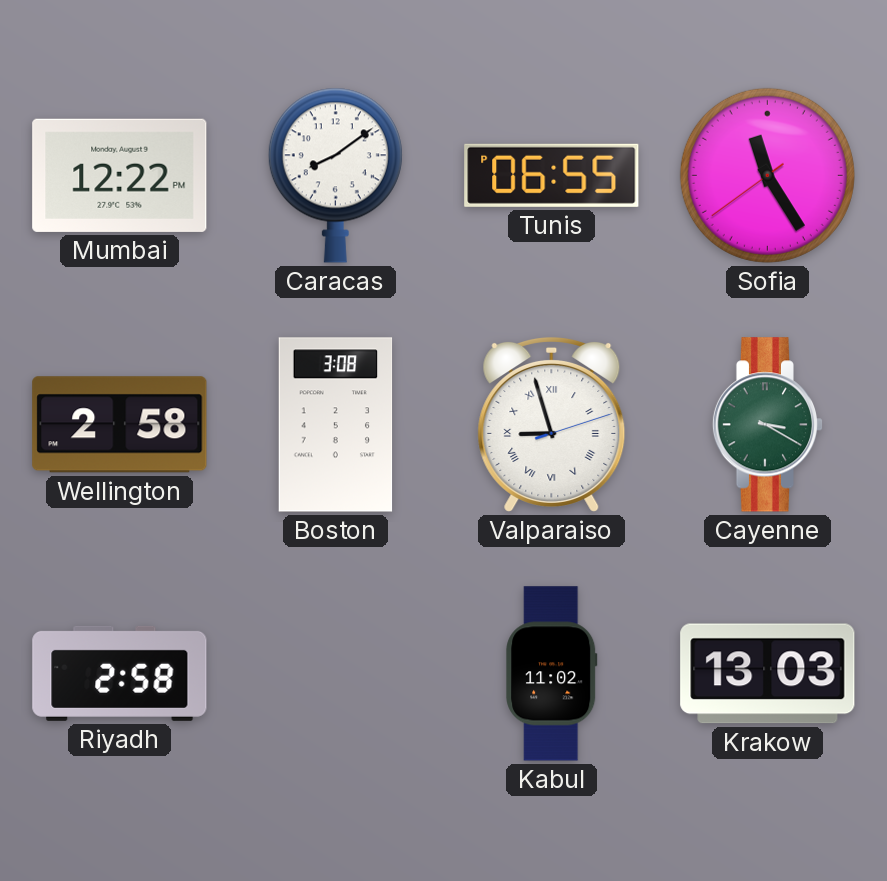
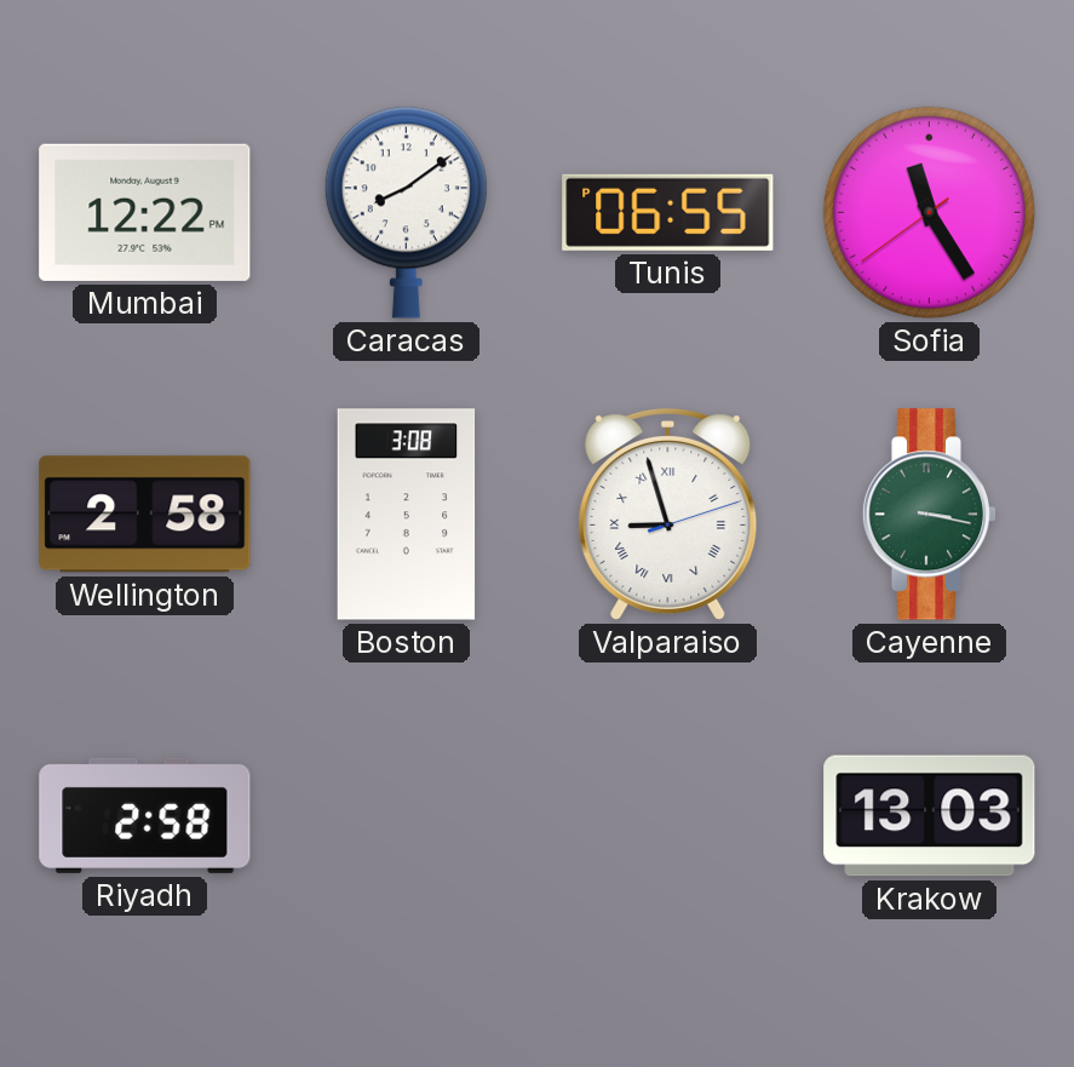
Cayenne: 3:20 -> 3:17
Kabul: 11:02 -> none
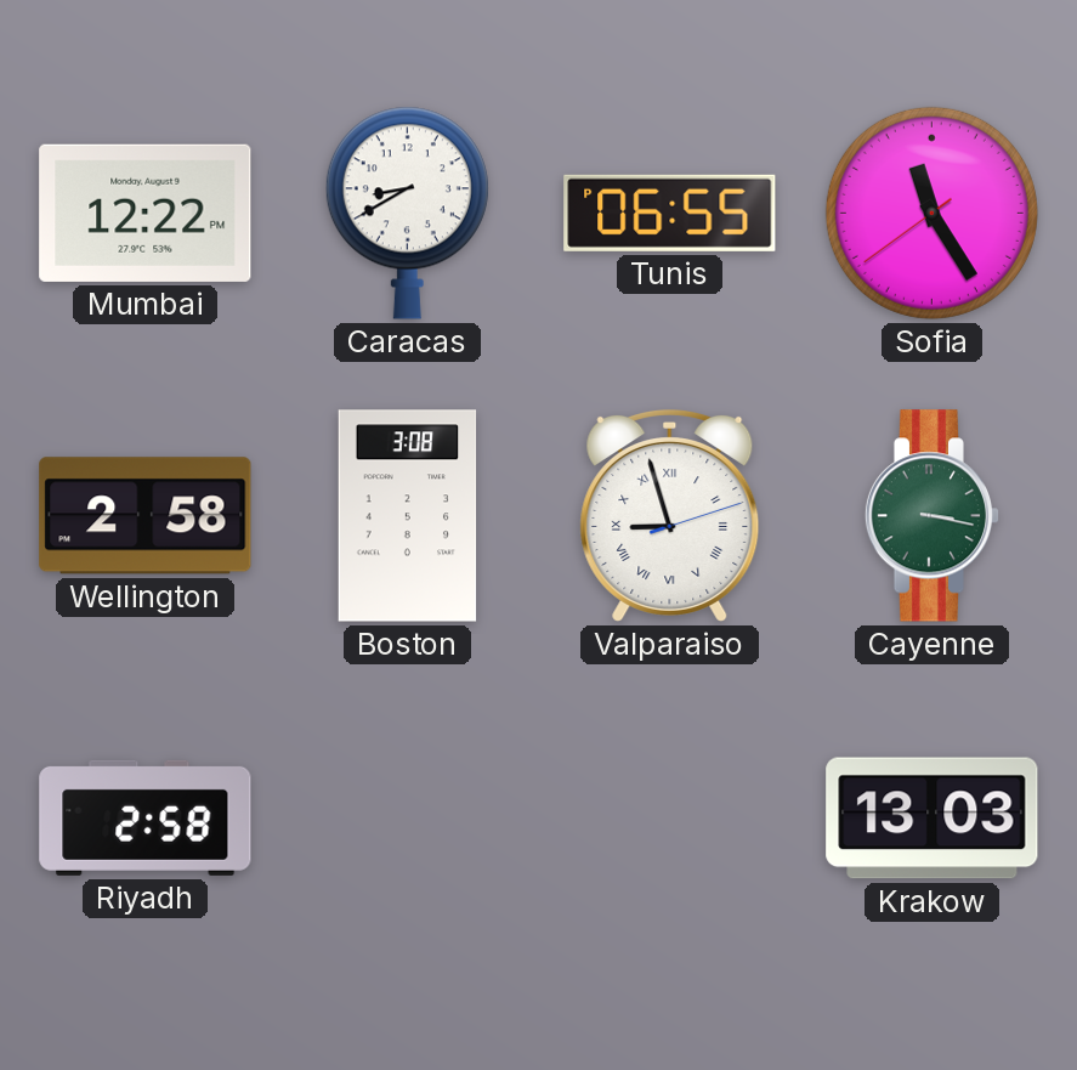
Caracas: 8:09 -> 8:40
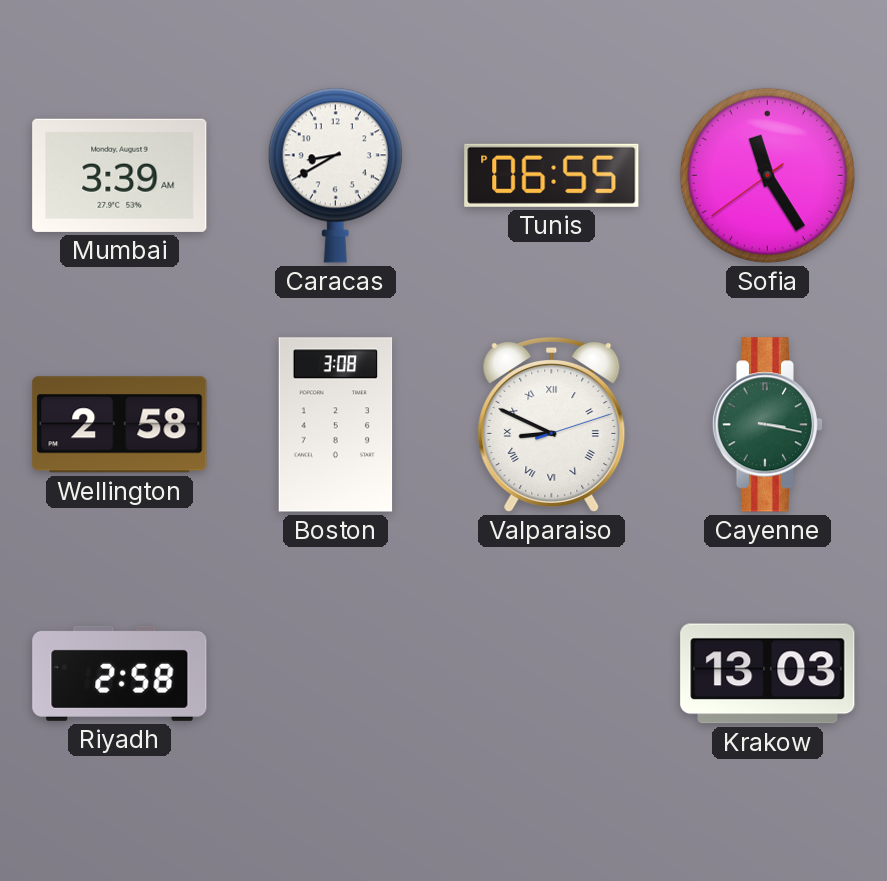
Mumbai: 12:22 -> 3:39
Valparaiso: 8:57 -> 8:49
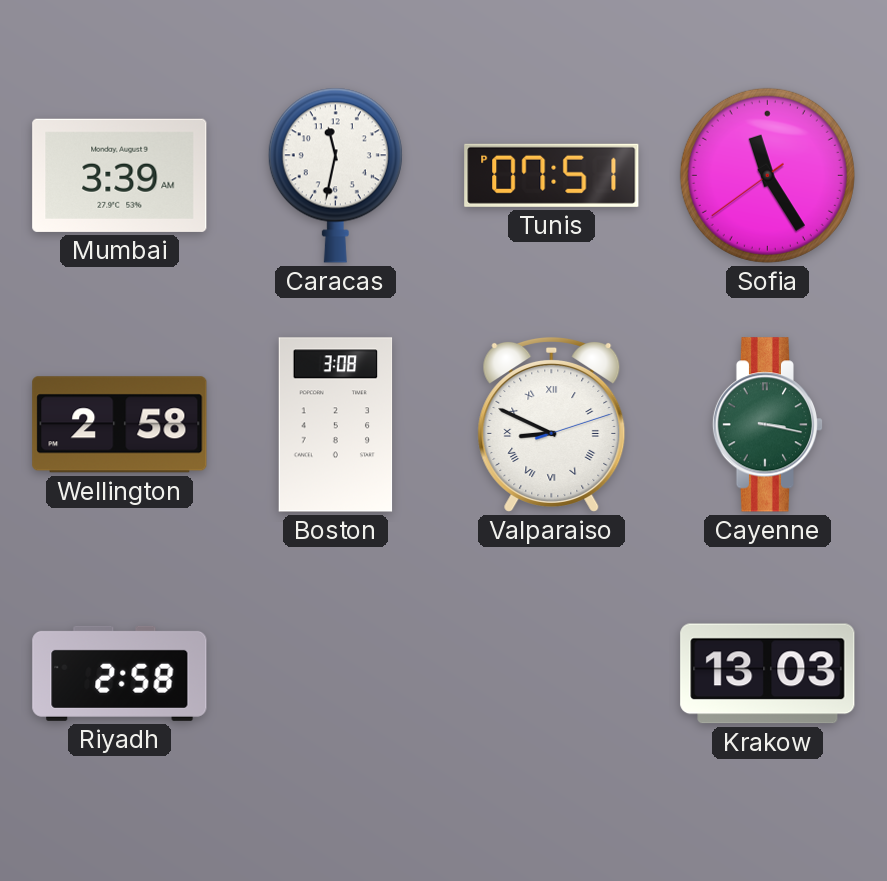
Caracas: 8:40 -> 11:32
Tunis: 06:55 -> 07:51
